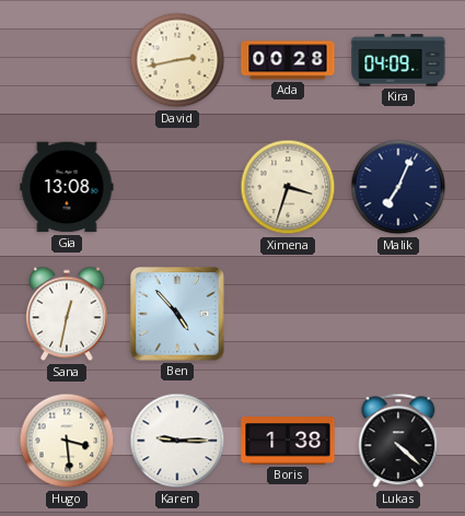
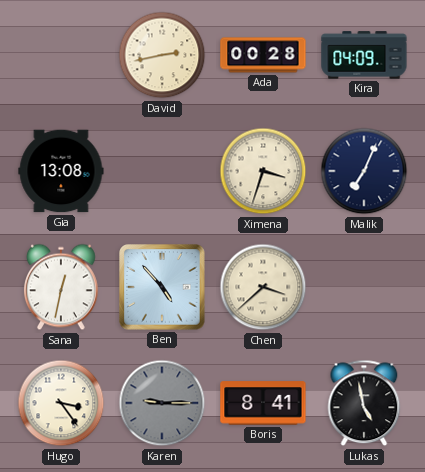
Chen: none -> 3:38
Hugo: 3:29 -> 3:24
Karen dial: white -> grey
Boris: 1:38 -> 8:41
Lukas: 4:22 -> 4:58
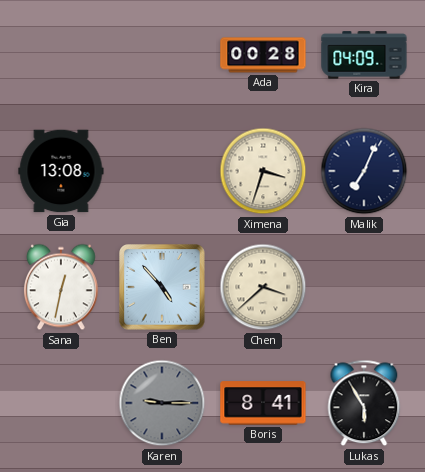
David: 2:43 -> none
Hugo: 3:24 -> none
Lukas: 4:58 -> 5:55
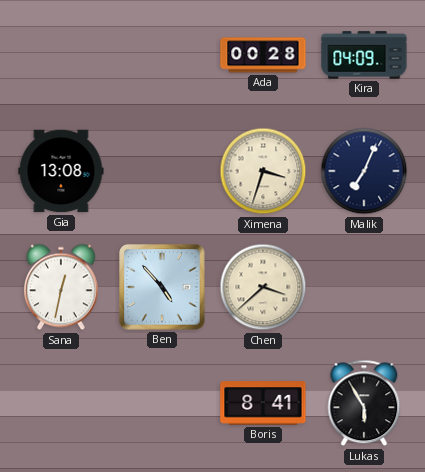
Karen: 9:15 -> none
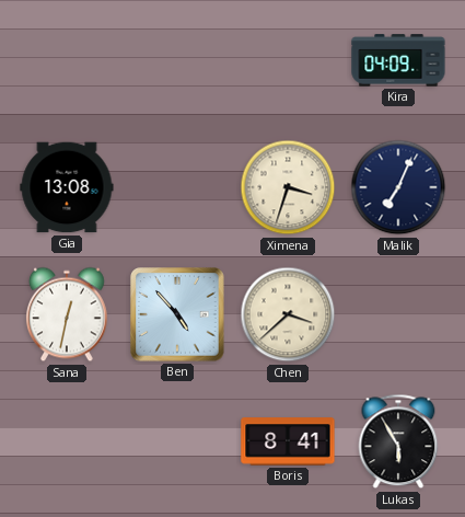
Ada: 00:28 -> none
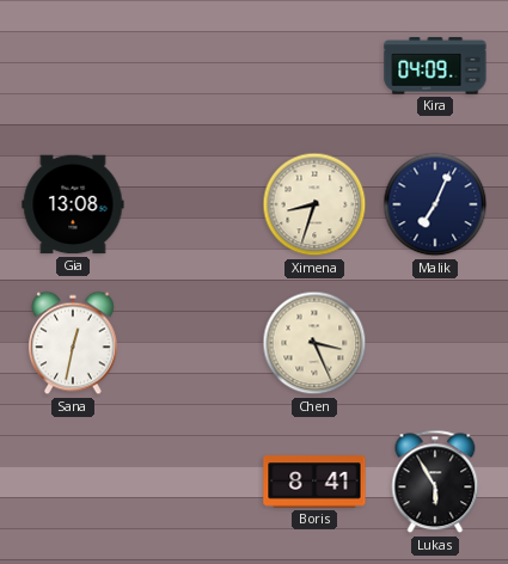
Ximena: 3:33 -> 8:33
Ben: 4:53 -> none
Chen: 3:38 -> 3:26
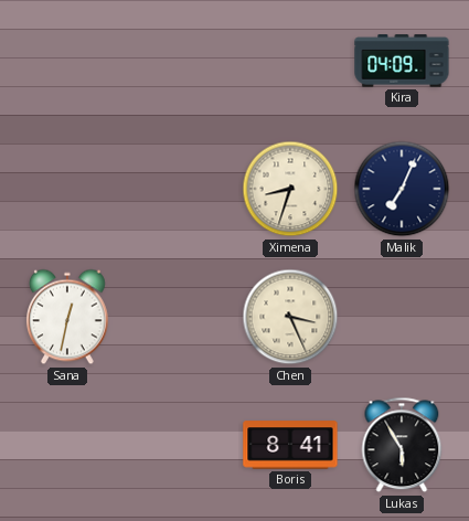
Gia: 13:08 -> none
